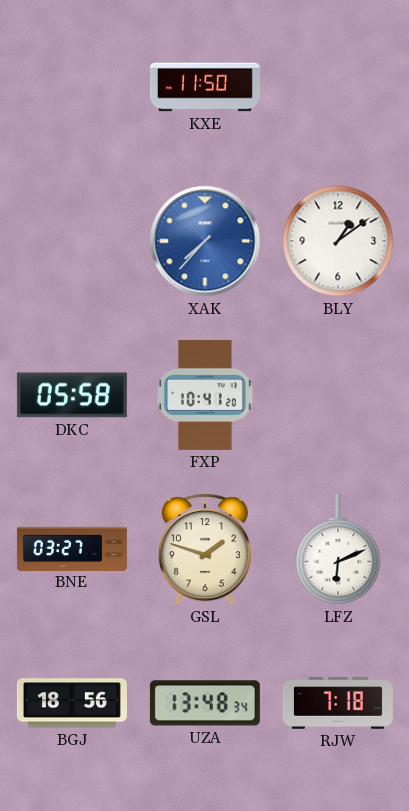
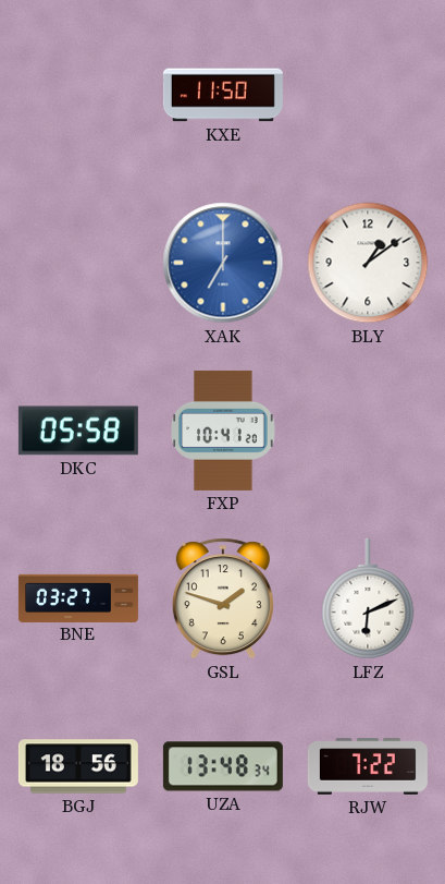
XAK: 7:37 -> 7:00
RJW: 7:18 -> 7:22
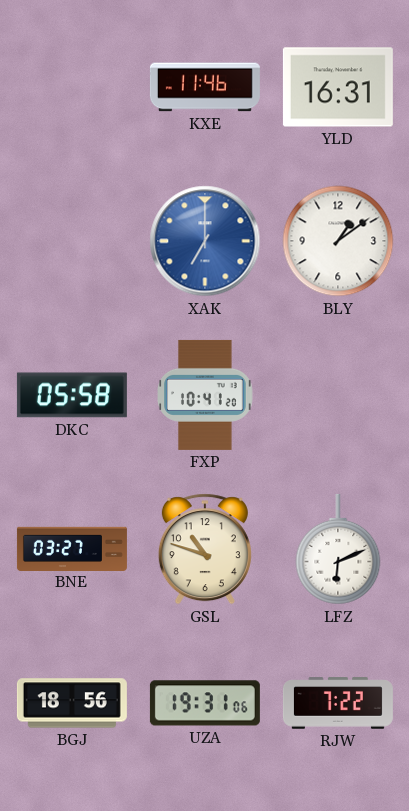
KXE: 11:50 -> 11:46
YLD: none -> 16:31
GSL: 1:48 -> 10:48
UZA: 13:48 -> 19:31
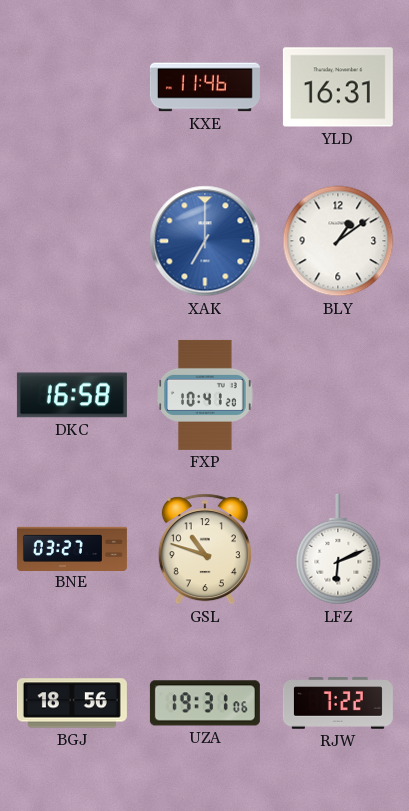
DKC: 05:58 -> 16:58
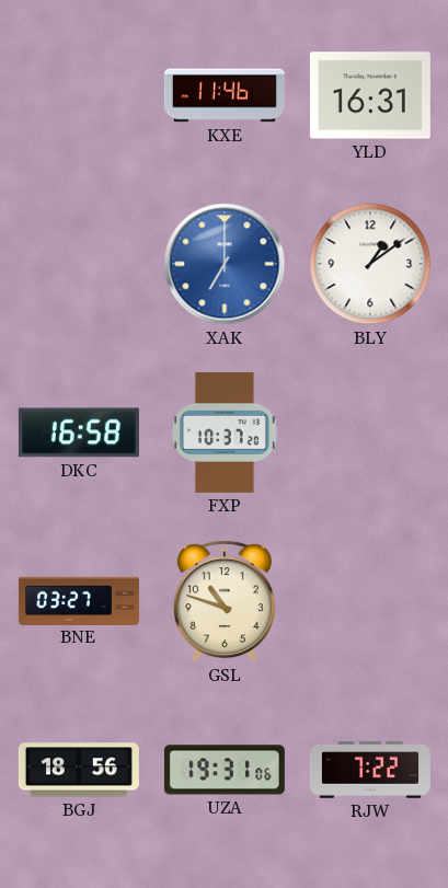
FXP: 10:41 -> 10:37
LFZ: 6:11 -> none
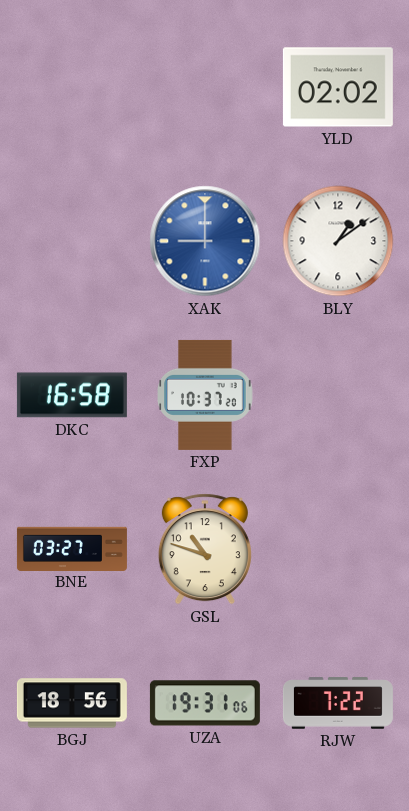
KXE: 11:46 -> none
YLD: 16:31 -> 02:02
XAK: 7:00 -> 9:00
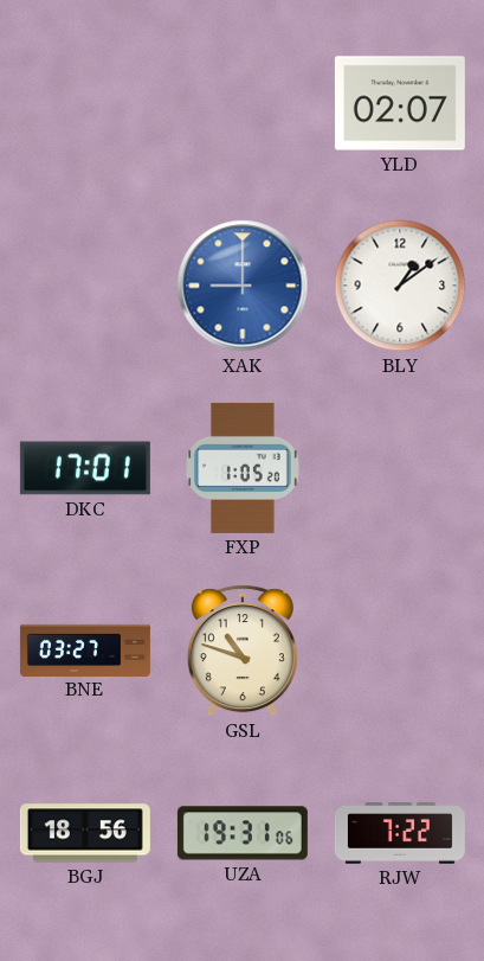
YLD: 02:02 -> 02:07
DKC: 16:58 -> 17:01
FXP: 10:37 -> 1:05
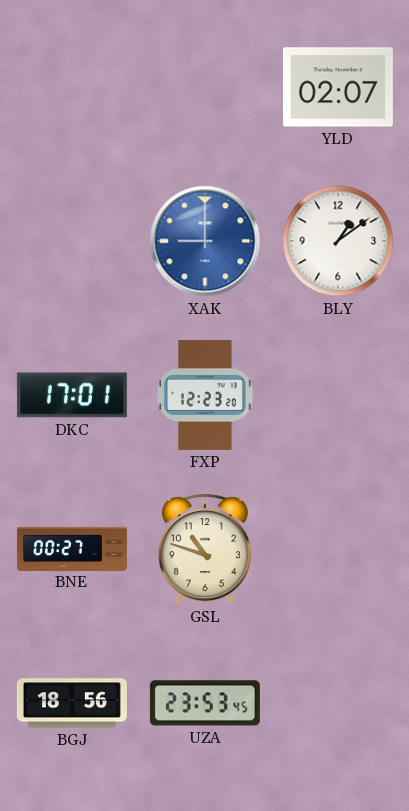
FXP: 1:05 -> 12:23
BNE: 03:27 -> 00:27
UZA: 19:31 -> 23:53
RJW: 7:22 -> none
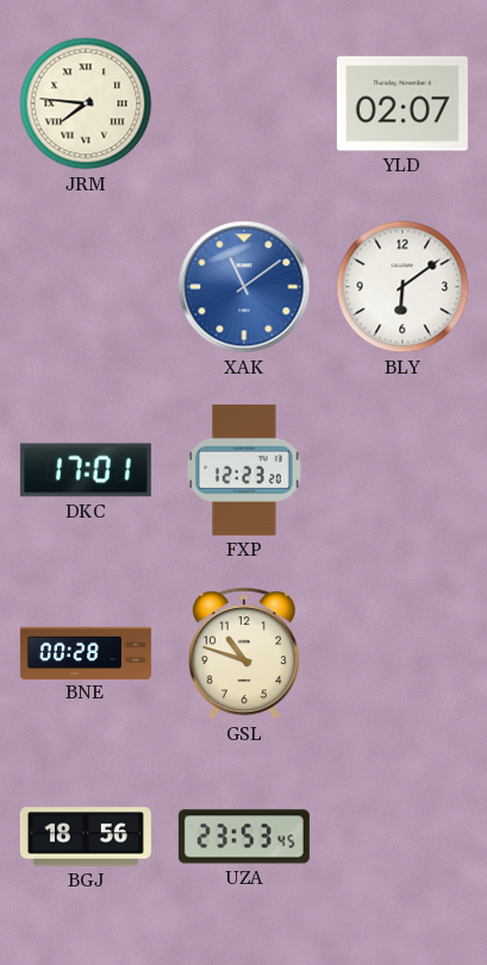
JRM: none -> 7:46
XAK: 9:00 -> 11:09
BLY: 1:09 -> 6:09
BNE: 00:27 -> 00:28
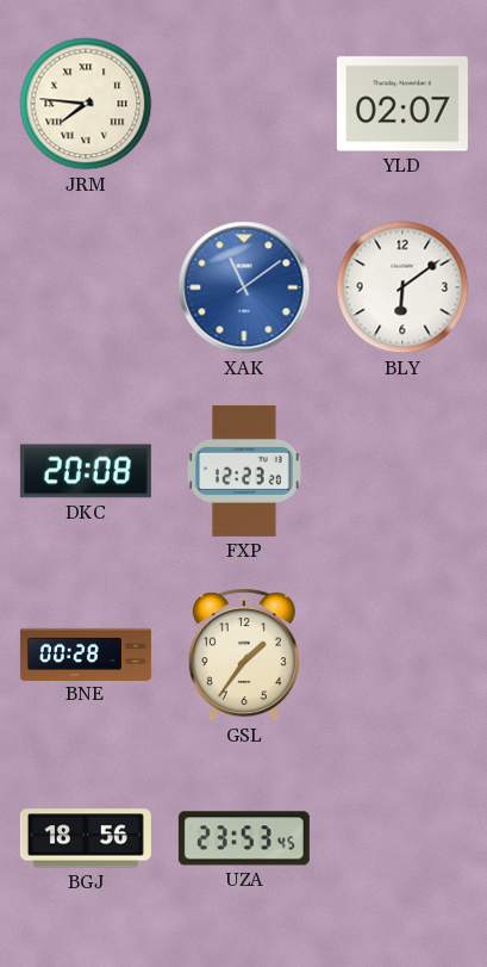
DKC: 17:01 -> 20:08
GSL: 10:48 -> 1:36
